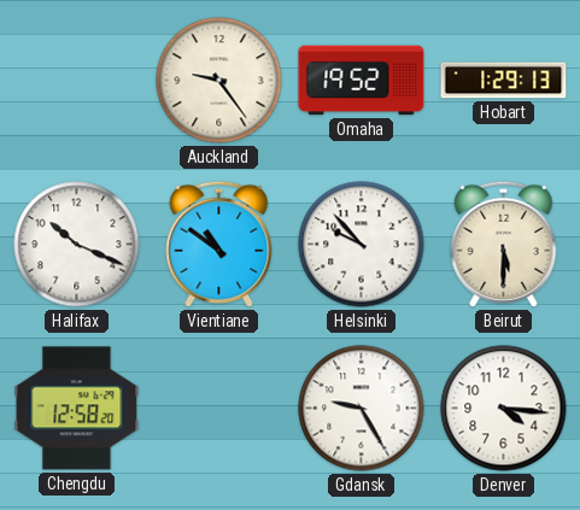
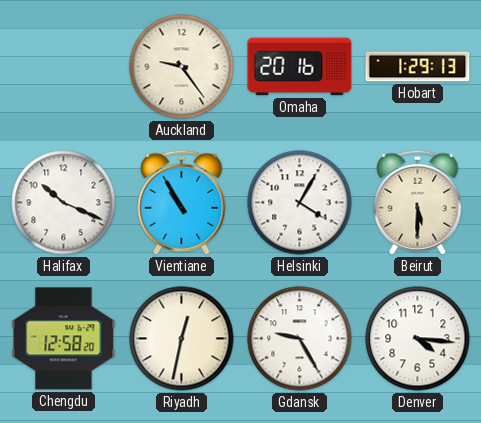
Omaha: 19:52 -> 20:16
Vientiane: 10:51 -> 10:55
Helsinki: 9:53 -> 4:05
Riyadh: none -> 12:32
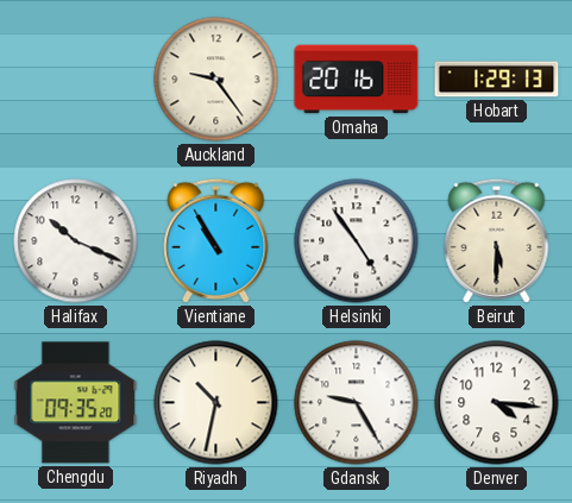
Helsinki: 4:05 -> 4:54
Chengdu: 12:58 -> 09:35
Riyadh: 12:32 -> 10:32
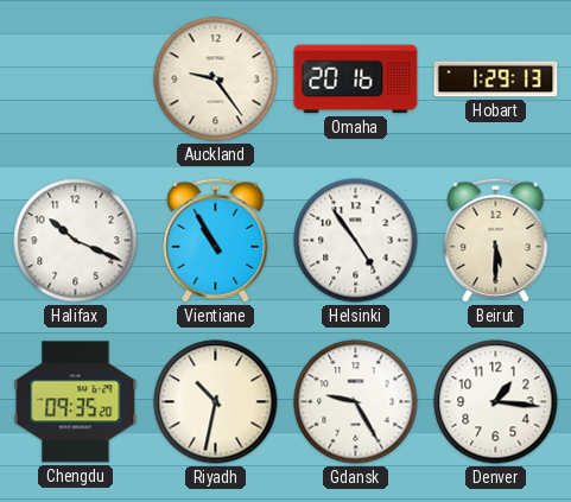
Denver: 4:16 -> 1:16
